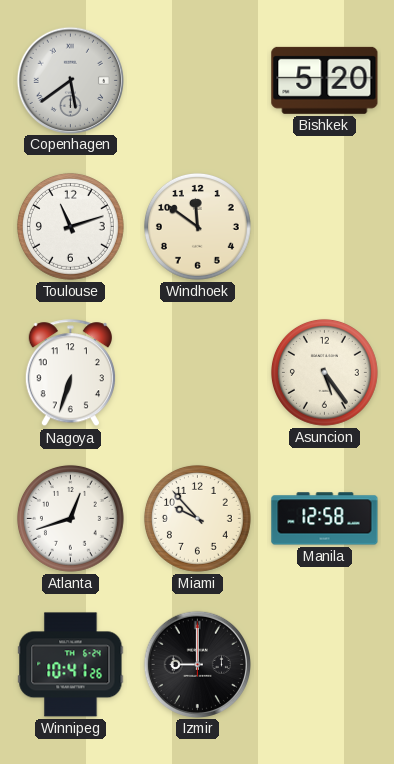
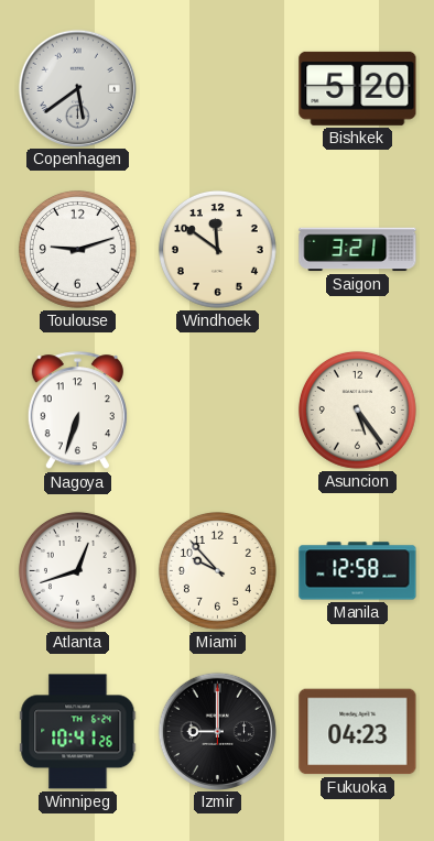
Toulouse: 11:12 -> 9:12
Saigon: none -> 3:21
Fukuoka: none -> 04:23
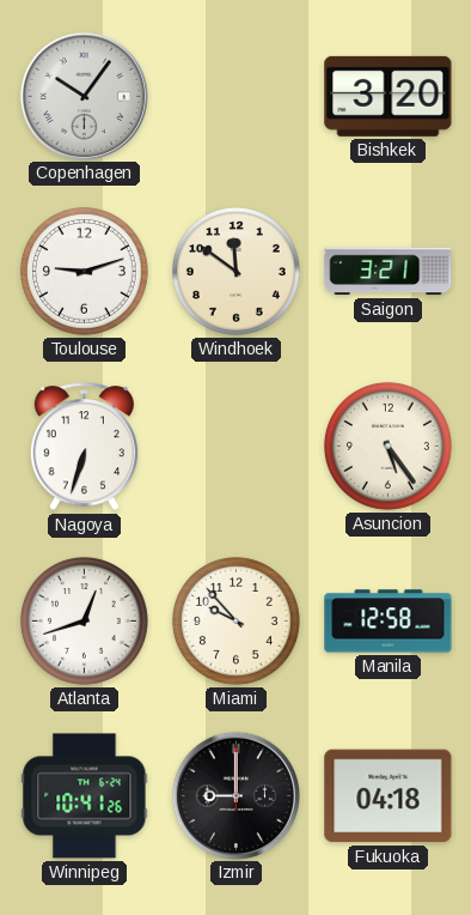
Copenhagen: 5:39 -> 10:06
Bishkek: 5:20 -> 3:20
Fukuoka: 04:23 -> 04:18
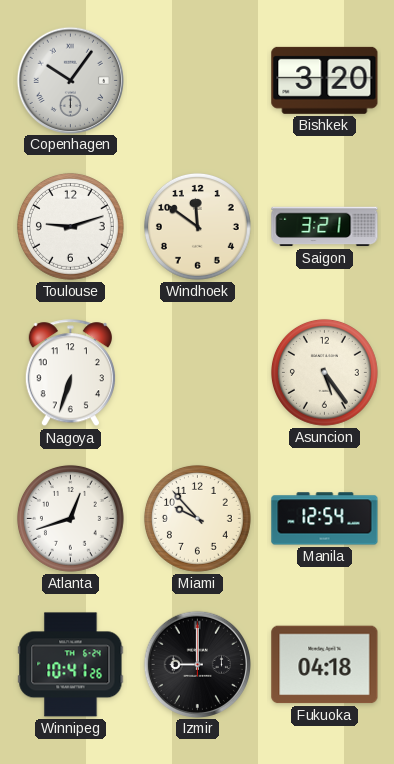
Manila: 12:58 -> 12:54
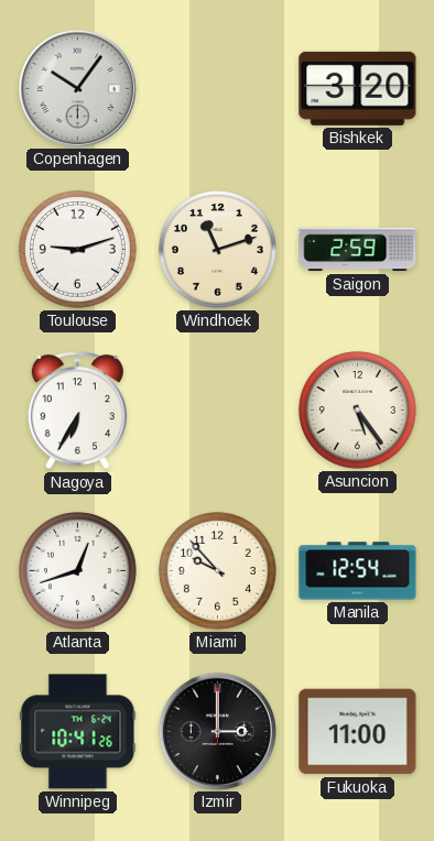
Windhoek: 11:51 -> 11:12
Saigon: 3:21 -> 2:59
Nagoya: 6:33 -> 6:35
Izmir: 9:00 -> 3:00
Fukuoka: 04:18 -> 11:00
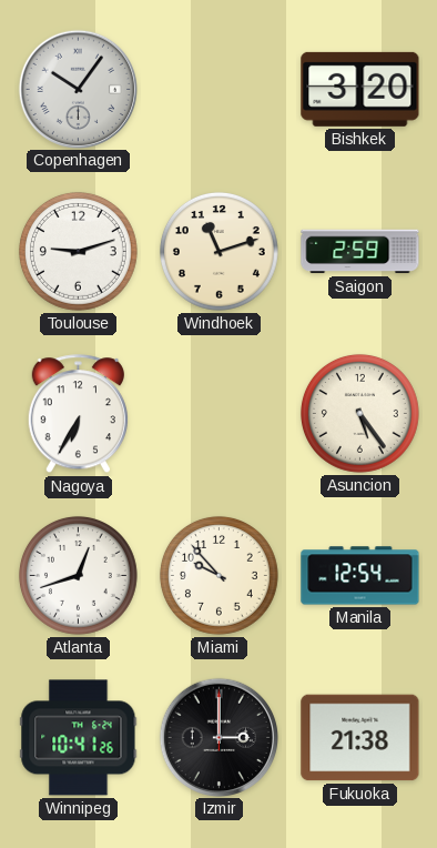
Fukuoka: 11:00 -> 21:38
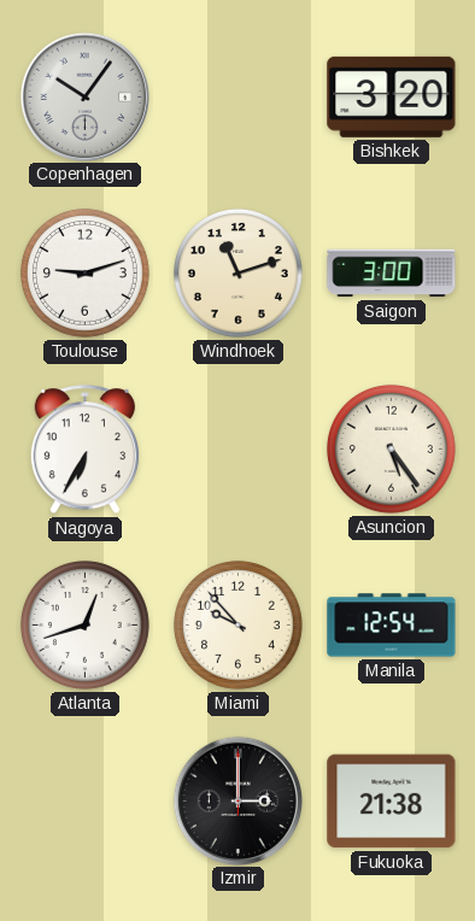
Saigon: 2:59 -> 3:00
Winnipeg: 10:41 -> none
